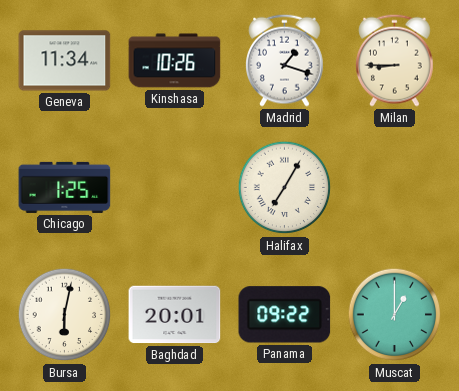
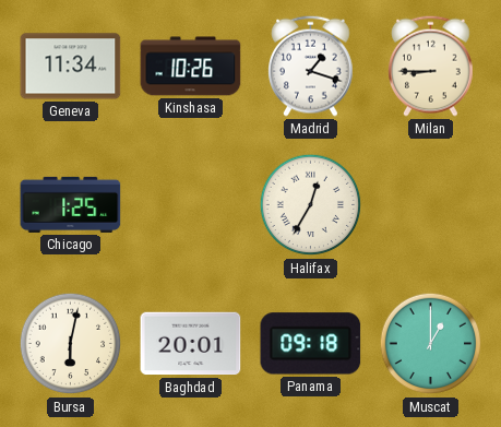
Halifax: 7:05 -> 12:35
Panama: 09:22 -> 09:18
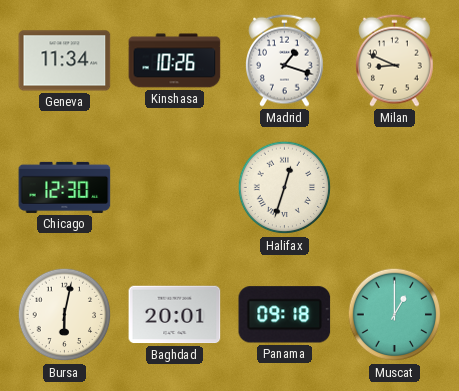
Milan: 8:45 -> 8:49
Chicago: 1:25 -> 12:30
Halifax: 12:35 -> 12:33
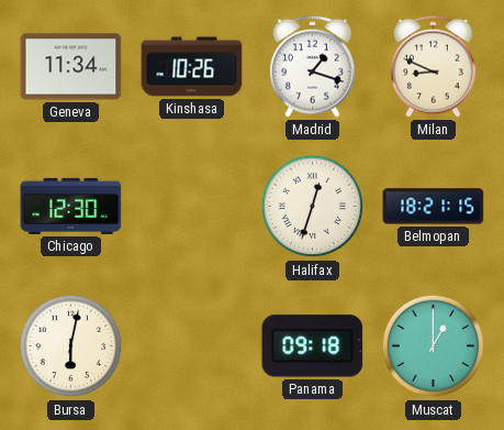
Belmopan: none -> 18:21
Baghdad: 20:01 -> none
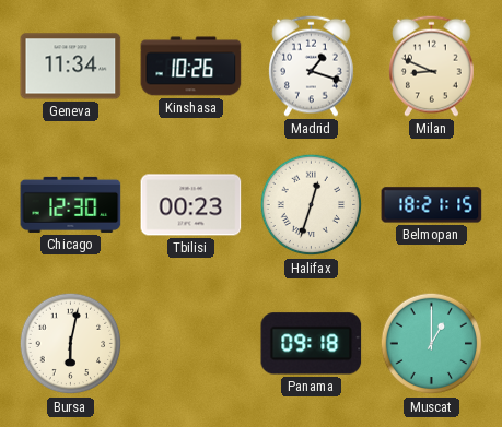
Tbilisi: none -> 00:23
